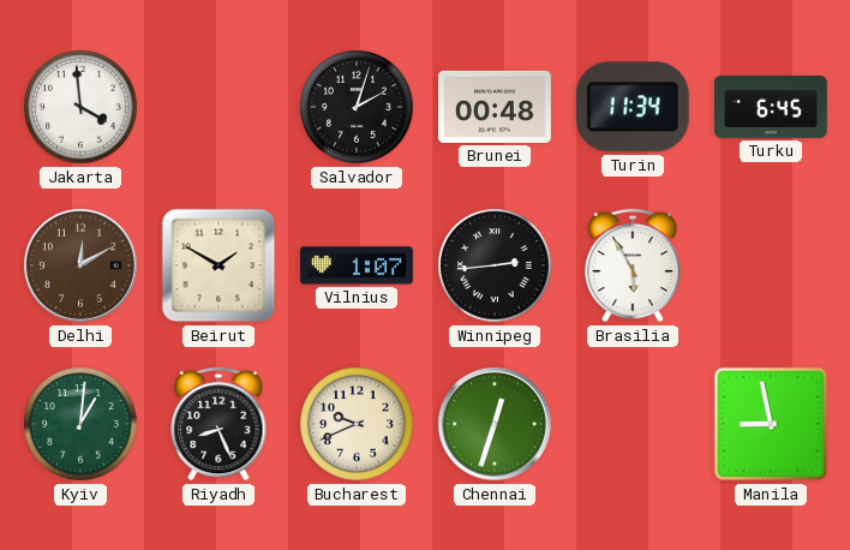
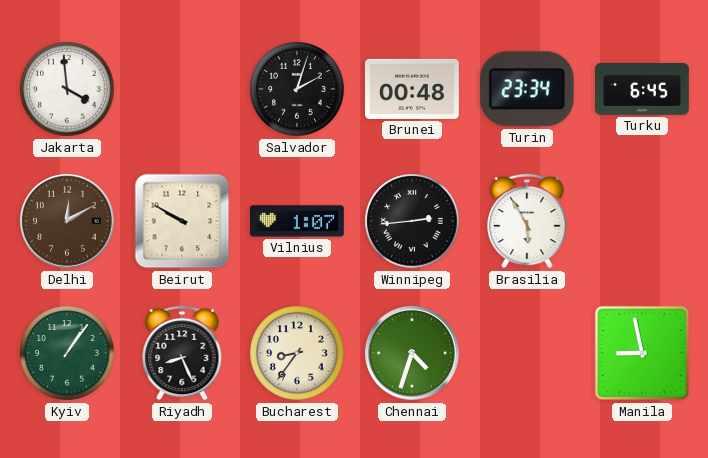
Turin: 11:34 -> 23:34
Beirut: 1:50 -> 9:50
Kyiv: 1:01 -> 1:06
Bucharest: 9:41 -> 8:36
Chennai: 12:33 -> 4:33
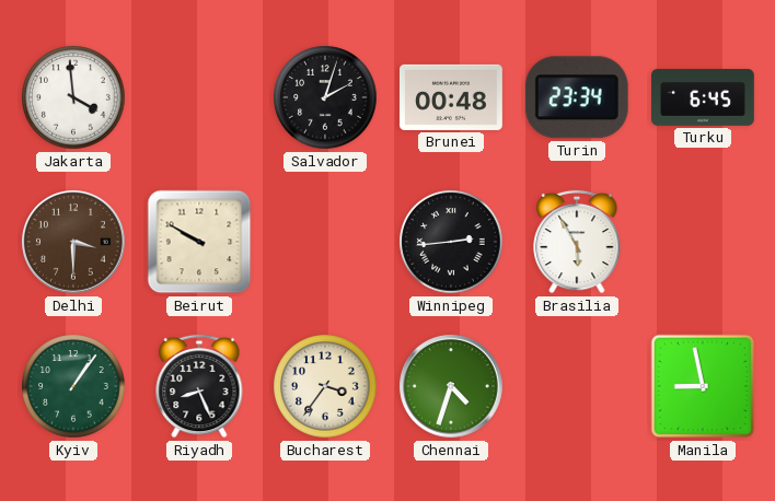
Delhi: 12:10 -> 3:30
Vilnius: 1:07 -> none
Bucharest: 8:36 -> 3:36
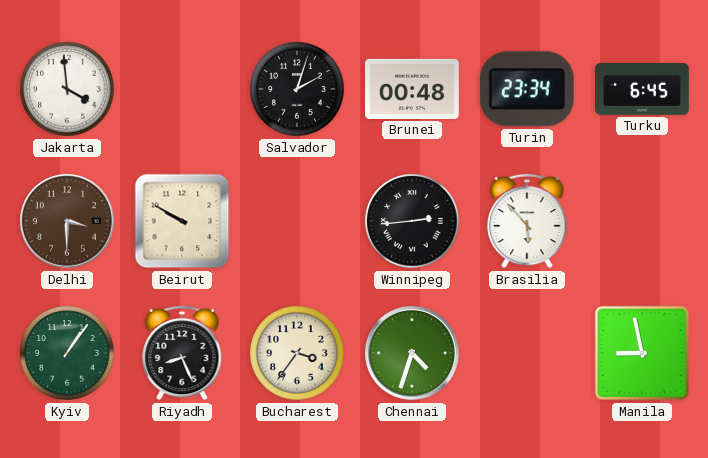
Brasilia: 5:55 -> 5:53
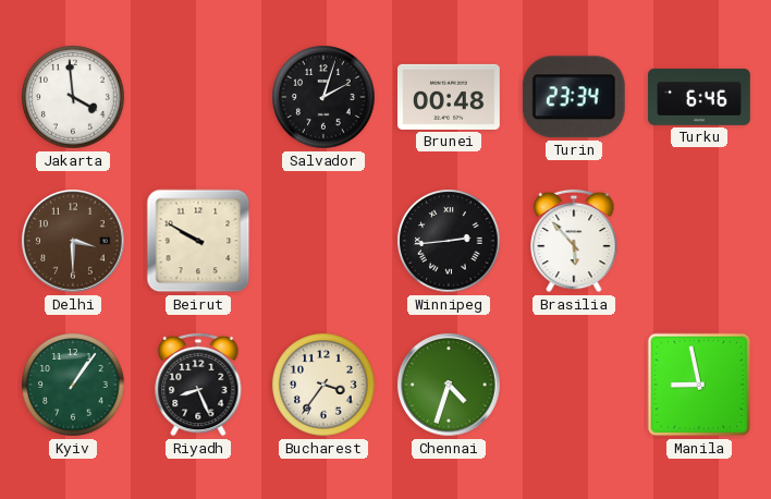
Turku: 6:45 -> 6:46
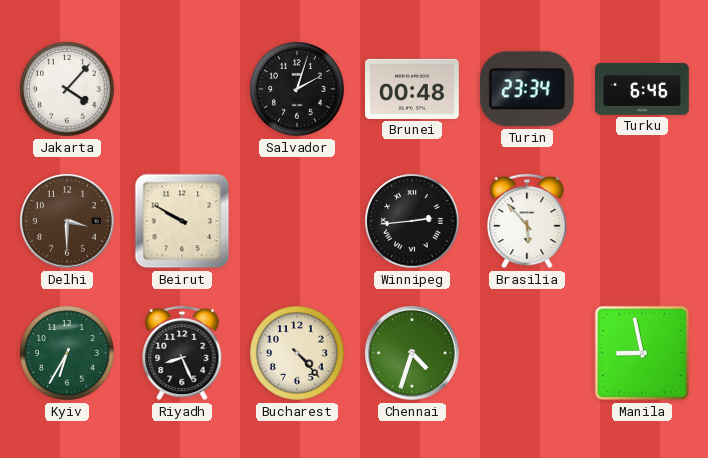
Jakarta: 3:59 -> 4:07
Kyiv: 1:06 -> 6:35
Bucharest: 3:36 -> 4:23
